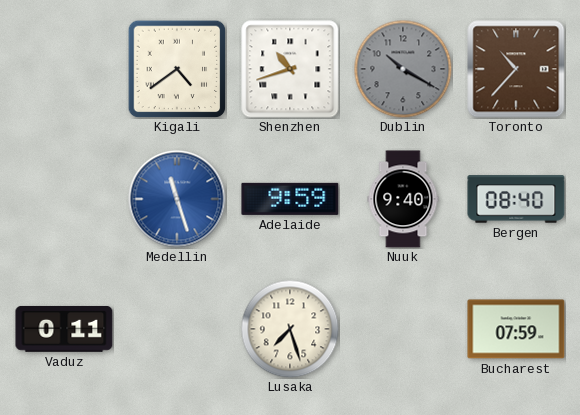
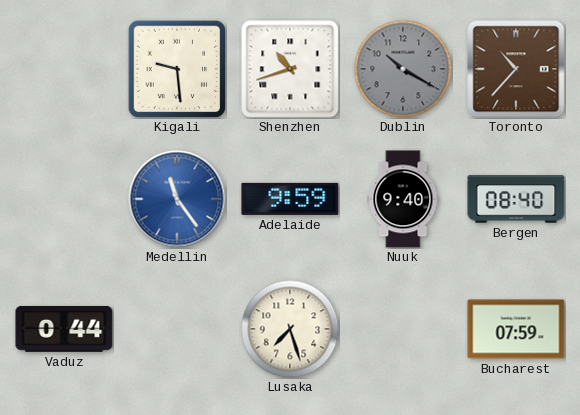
Kigali: 4:39 -> 9:29
Medellin: 11:27 -> 11:24
Vaduz: 0:11 -> 0:44
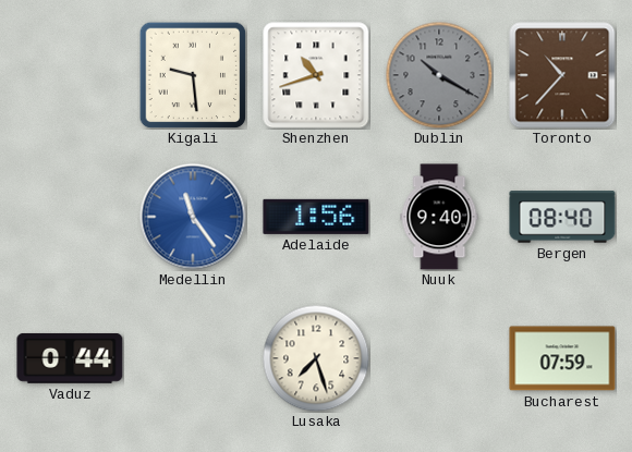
Adelaide: 9:59 -> 1:56
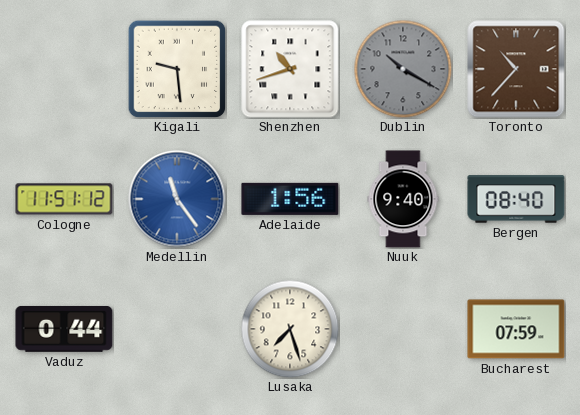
Cologne: none -> 11:51
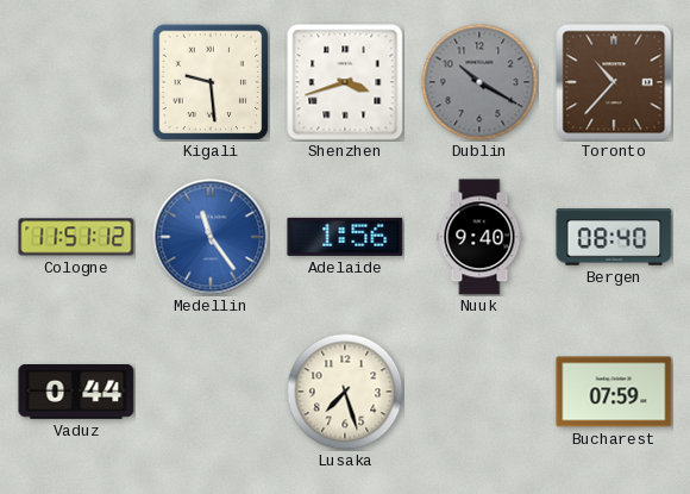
Shenzhen: 10:42 -> 3:42
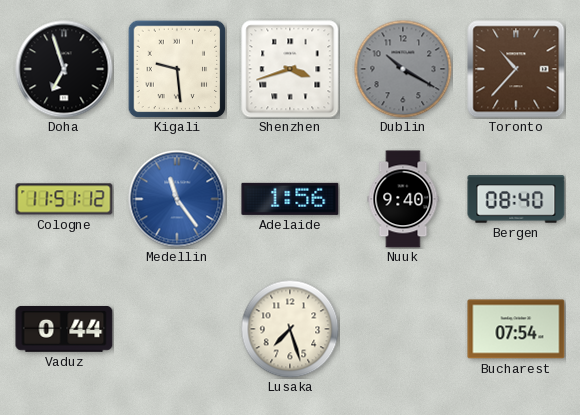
Doha: none -> 6:57
Bucharest: 07:59 -> 07:54
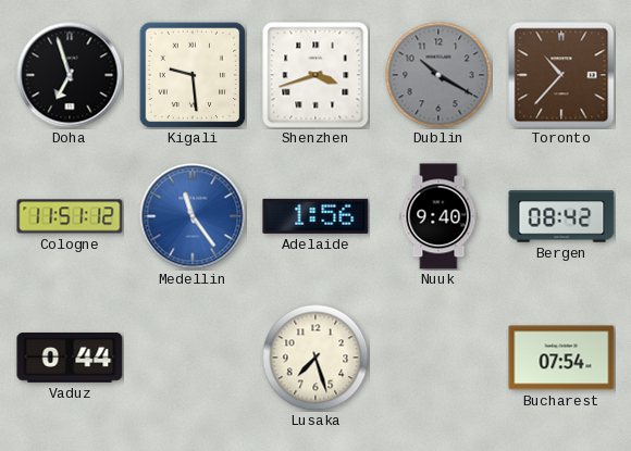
Bergen: 08:40 -> 08:42
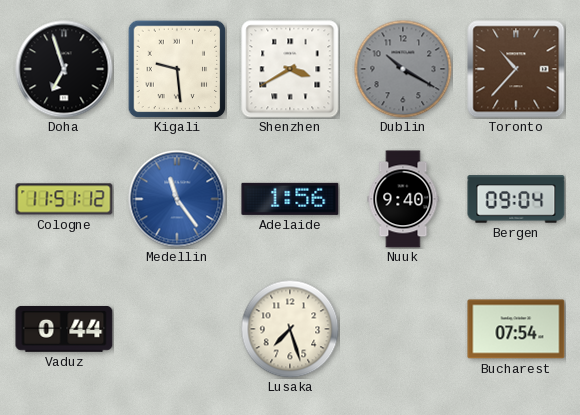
Shenzhen: 3:42 -> 3:40
Bergen: 08:42 -> 09:04
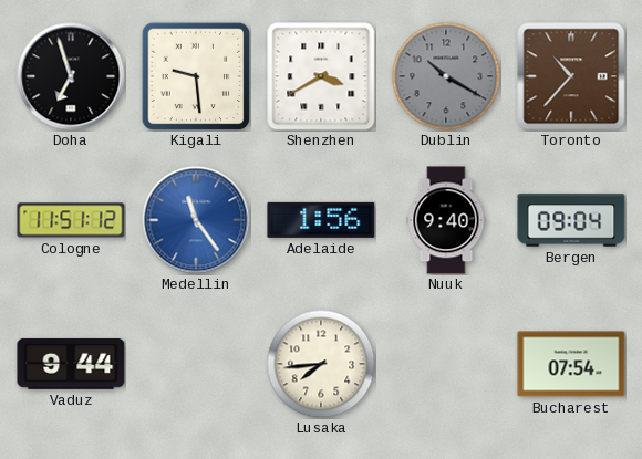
Vaduz: 0:44 -> 9:44
Lusaka: 7:27 -> 7:44
